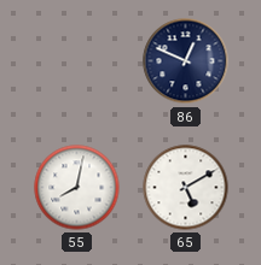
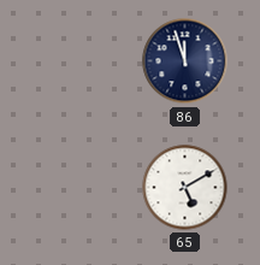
86: 12:49 -> 11:57
55: 8:02 -> none
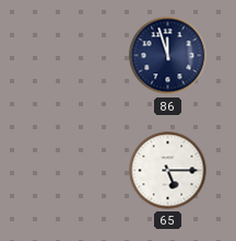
65: 5:10 -> 5:15
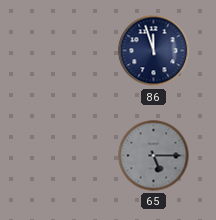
65 dial: white -> grey
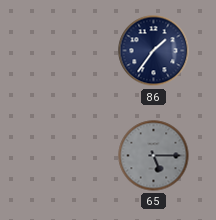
86: 11:57 -> 1:36
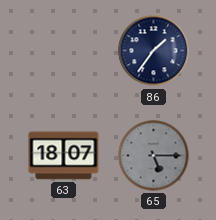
63: none -> 18:07
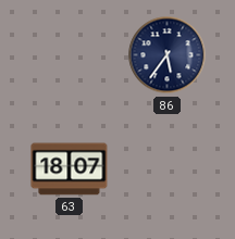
86: 1:36 -> 5:36
65: 5:15 -> none
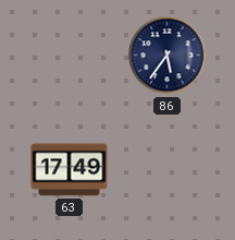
63: 18:07 -> 17:49
